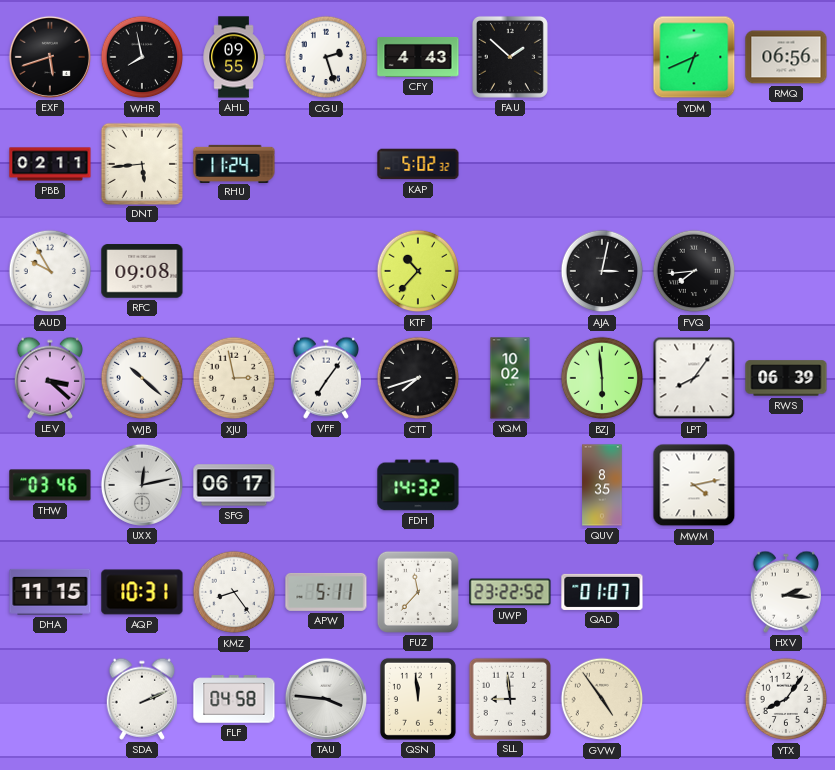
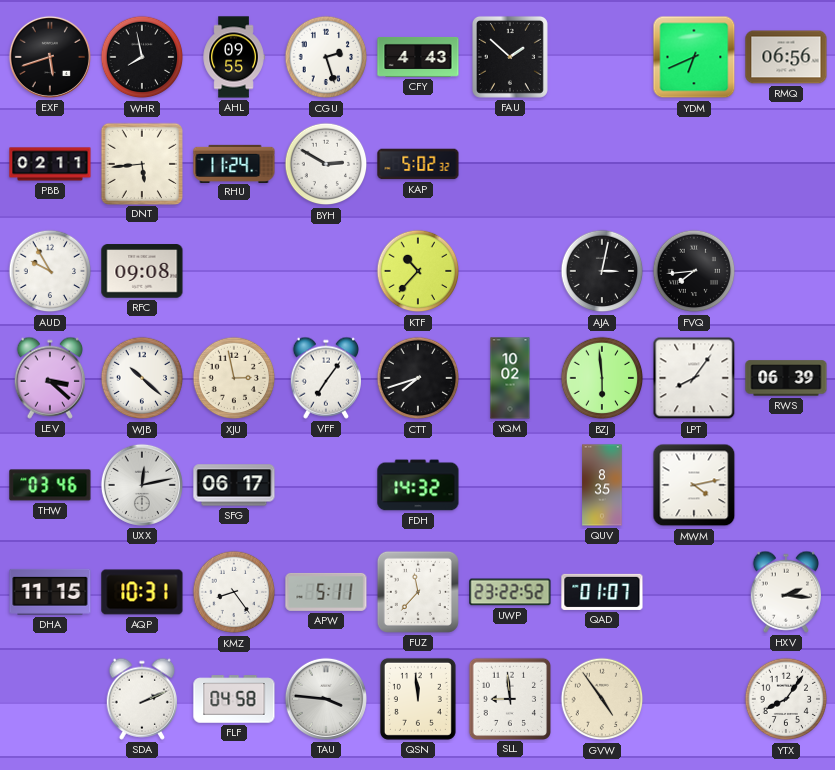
BYH: none -> 2:50
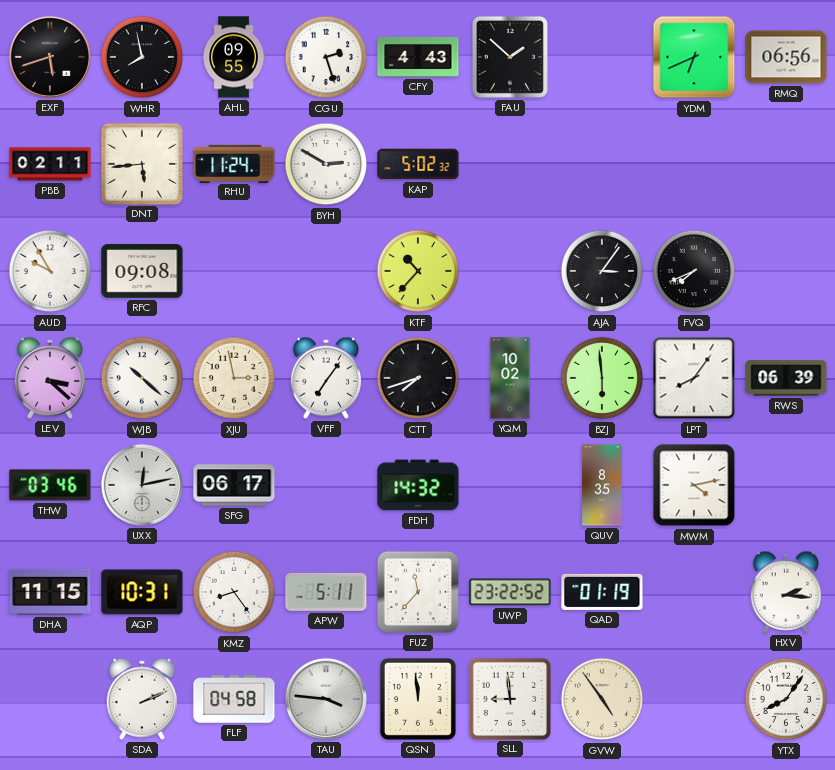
AJA: 3:02 -> 3:06
FVQ: 7:44 -> 7:41
QAD: 01:07 -> 01:19
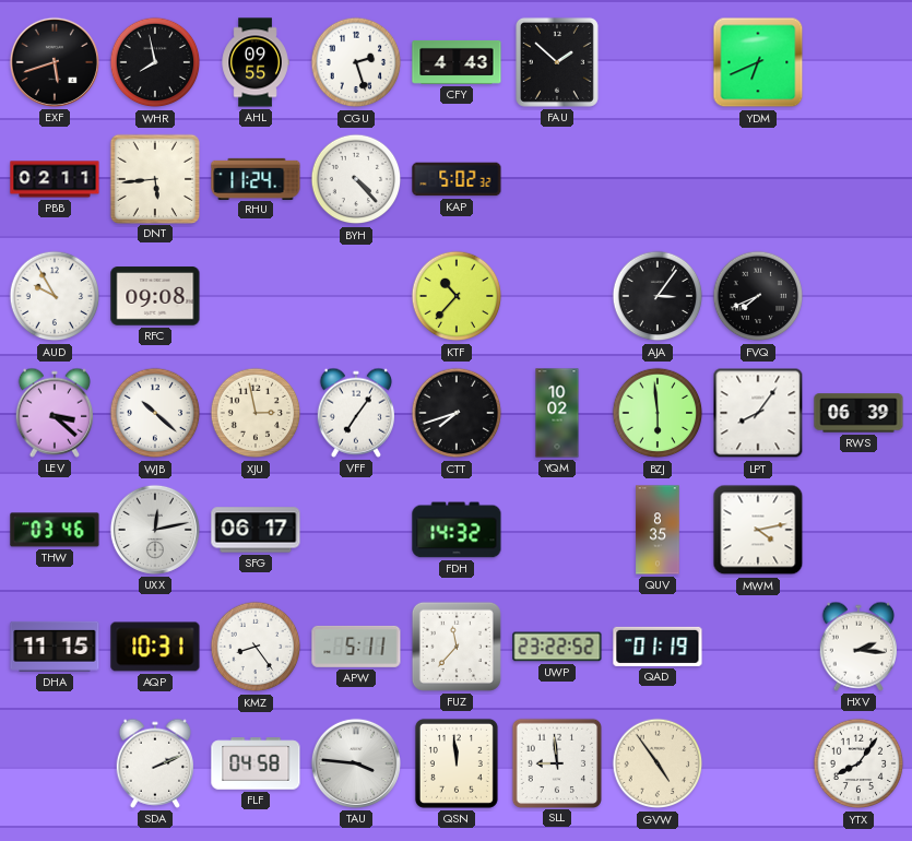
RMQ: 06:56 -> none
BYH: 2:50 -> 4:23
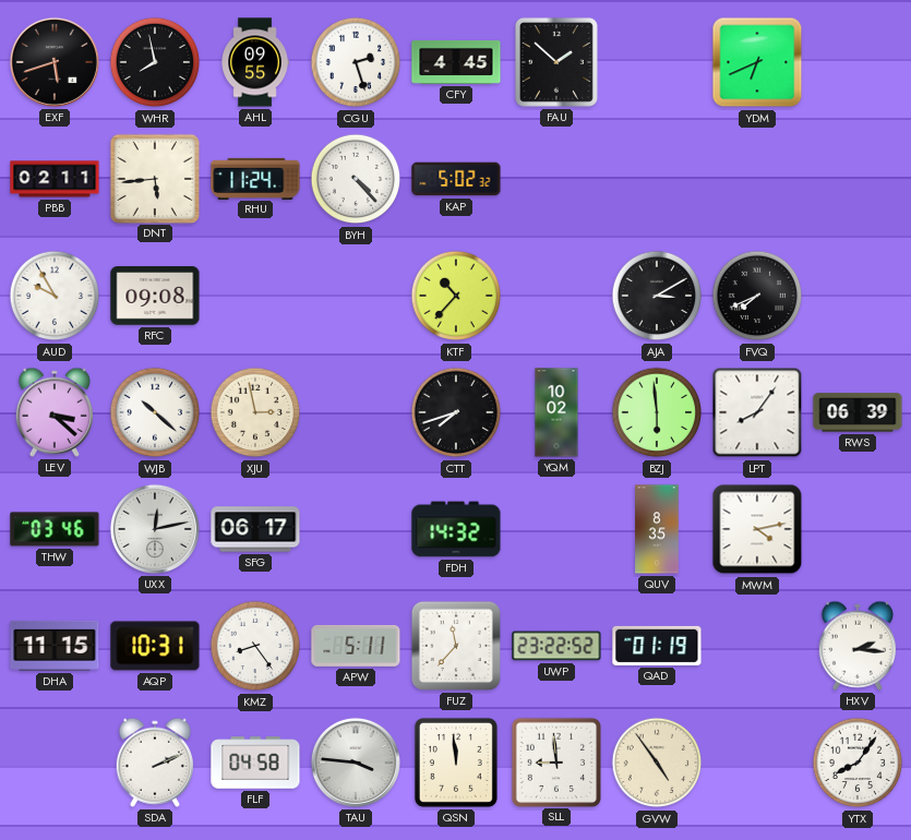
CFY: 4:43 -> 4:45
AJA: 3:06 -> 3:10
VFF: 7:06 -> none
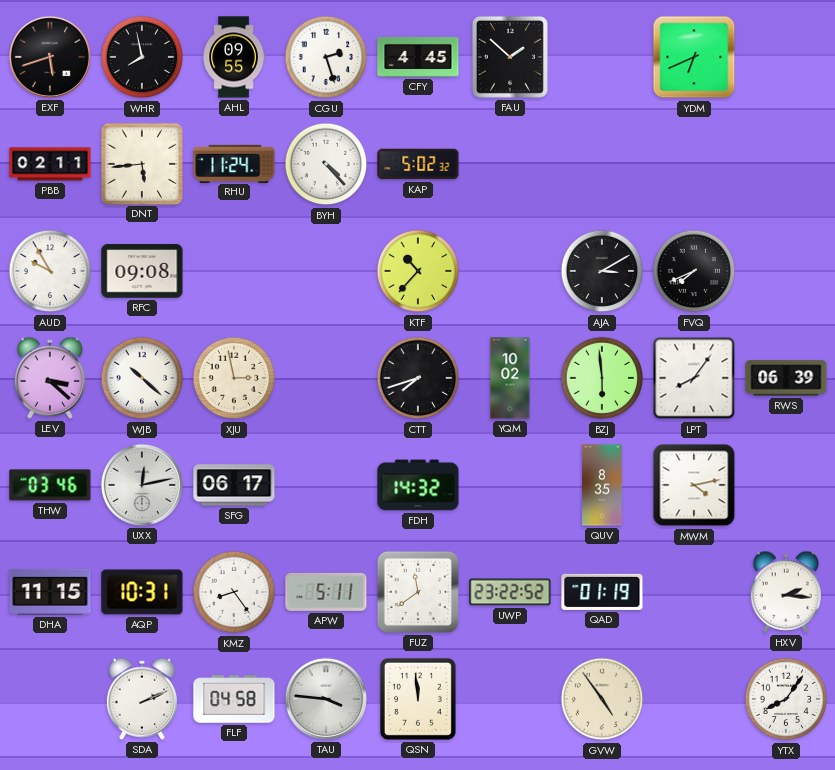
FUZ: 11:37 -> 11:39
SLL: 8:59 -> none
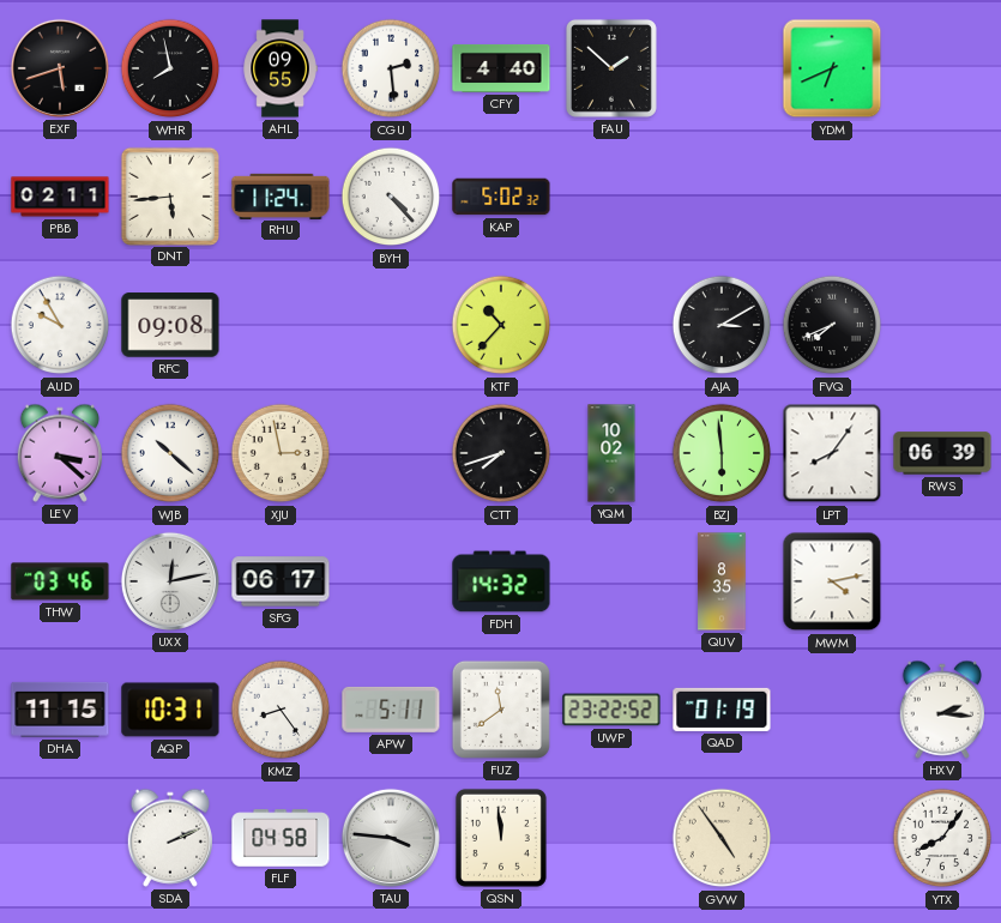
CGU: 2:27 -> 2:29
CFY: 4:45 -> 4:40
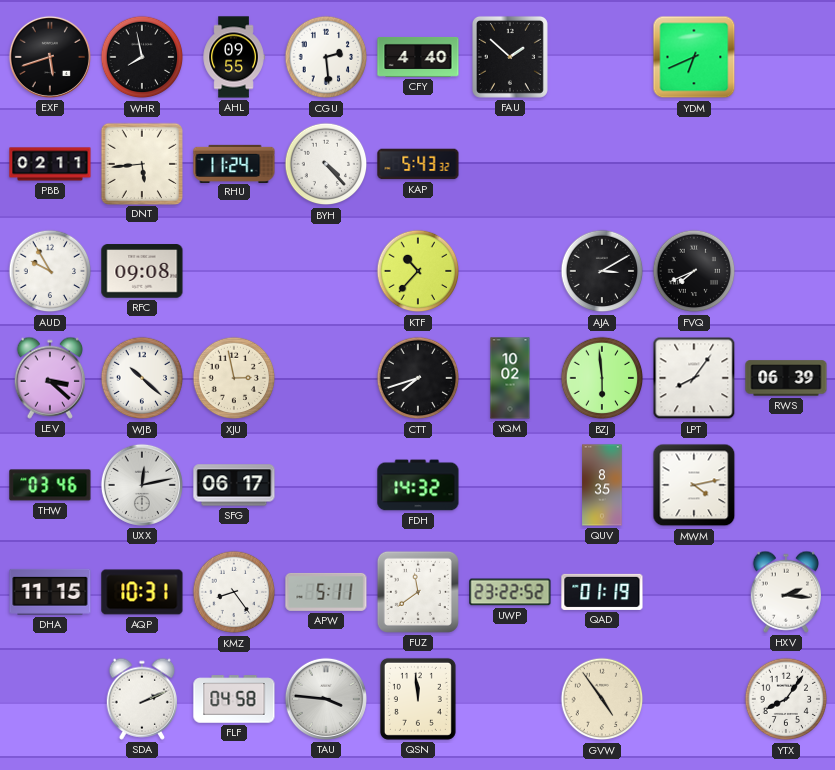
KAP: 5:02 -> 5:43
